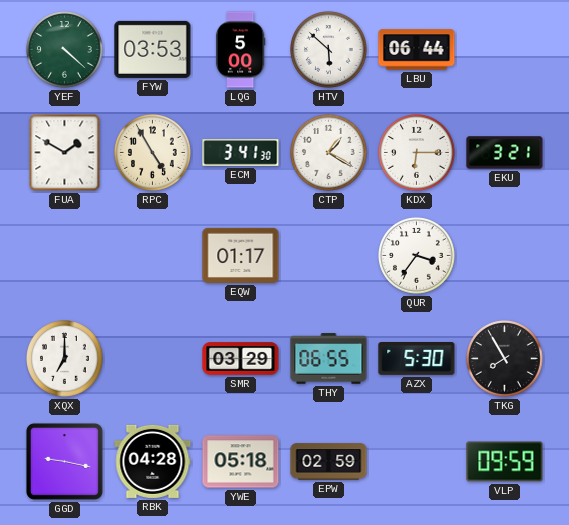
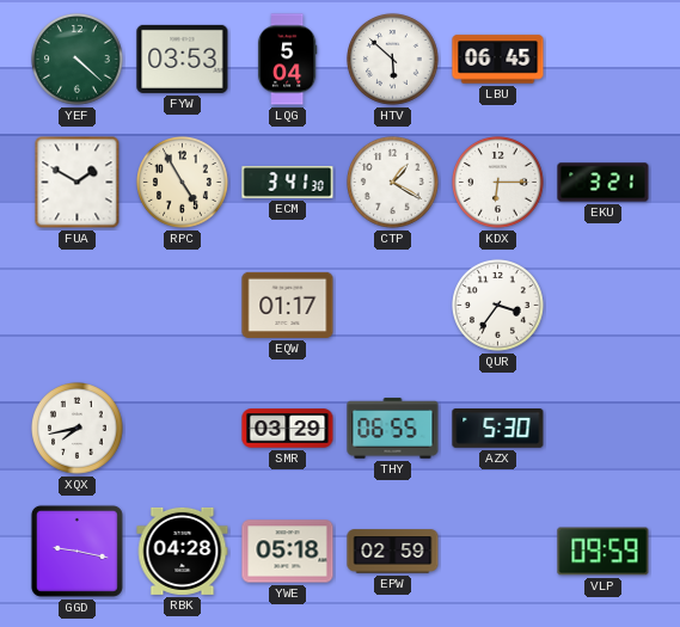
LQG: 5:00 -> 5:04
LBU: 06:44 -> 06:45
XQX: 7:00 -> 7:43
TKG: 7:55 -> none
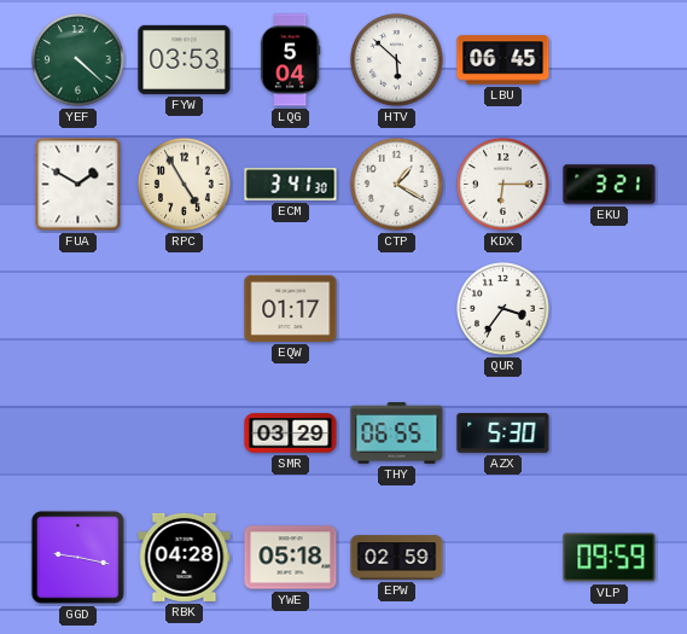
XQX: 7:43 -> none
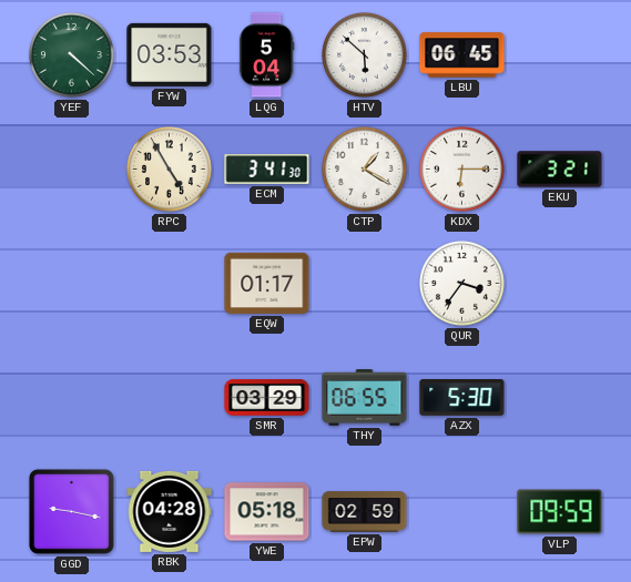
FUA: 1:50 -> none
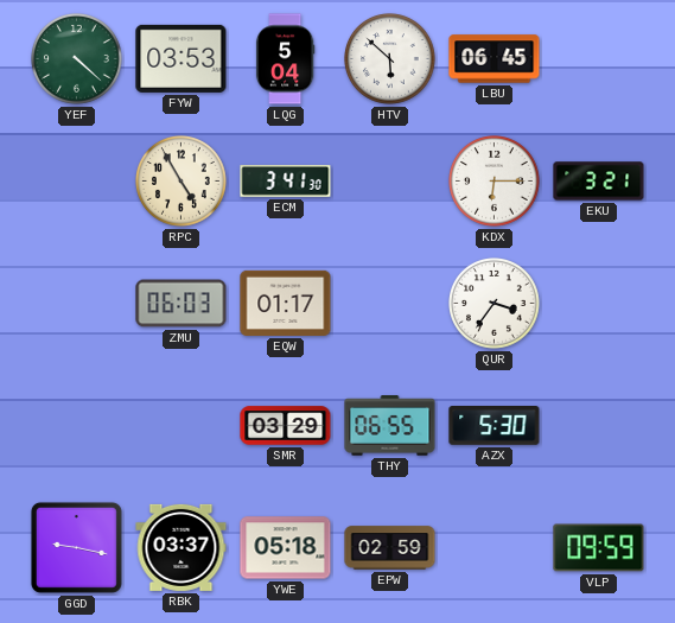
CTP: 1:20 -> none
ZMU: none -> 06:03
RBK: 04:28 -> 03:37
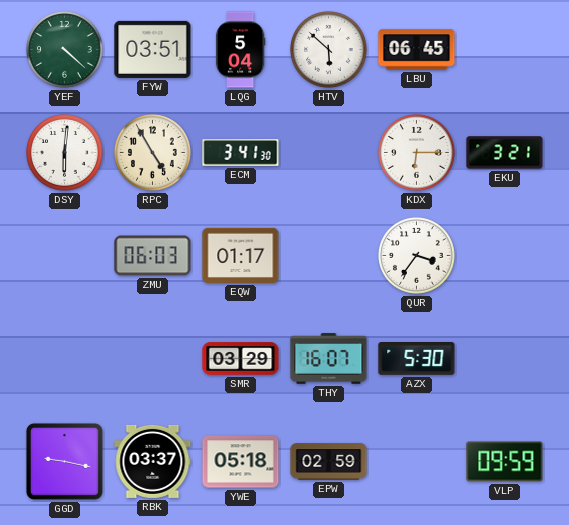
FYW: 03:53 -> 03:51
DSY: none -> 6:01
THY: 06:55 -> 16:07
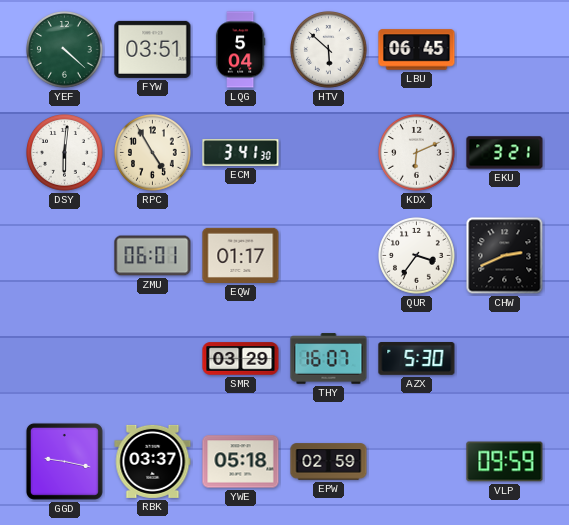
KDX: 6:15 -> 6:11
ZMU: 06:03 -> 06:01
CHW: none -> 2:41
